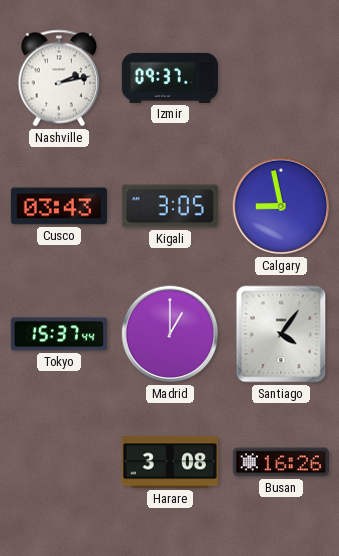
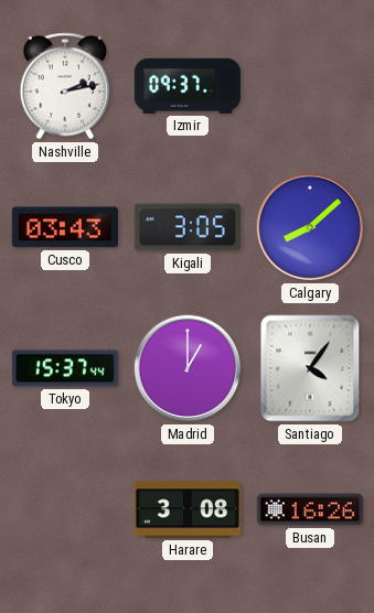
Calgary: 8:58 -> 8:08
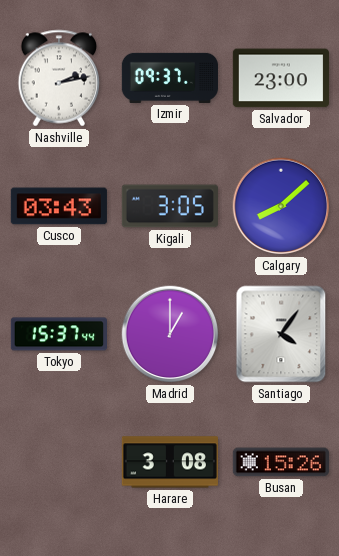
Salvador: none -> 23:00
Busan: 16:26 -> 15:26
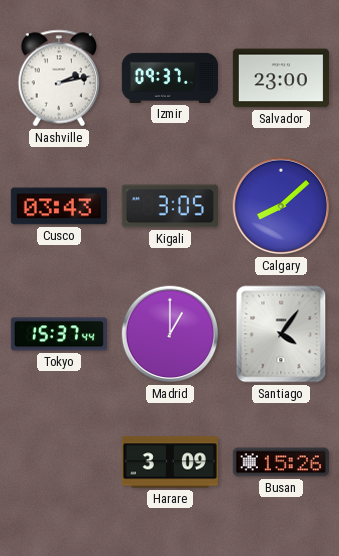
Harare: 3:08 -> 3:09
